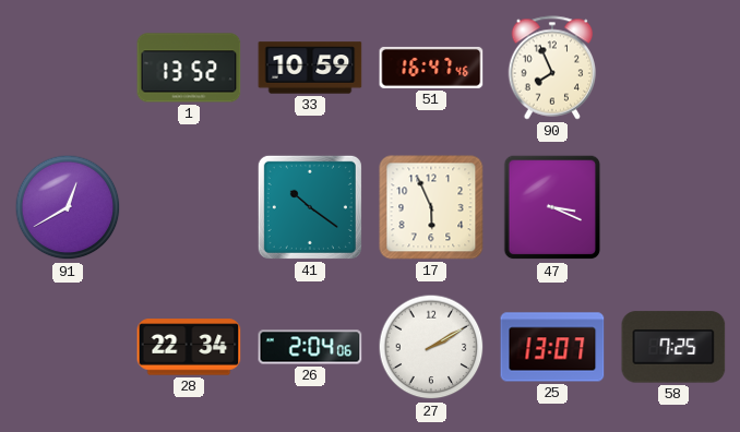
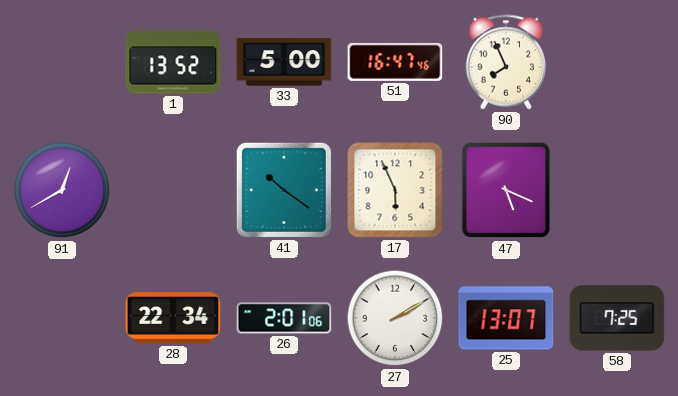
33: 10:59 -> 5:00
47: 3:19 -> 5:19
26: 2:04 -> 2:01
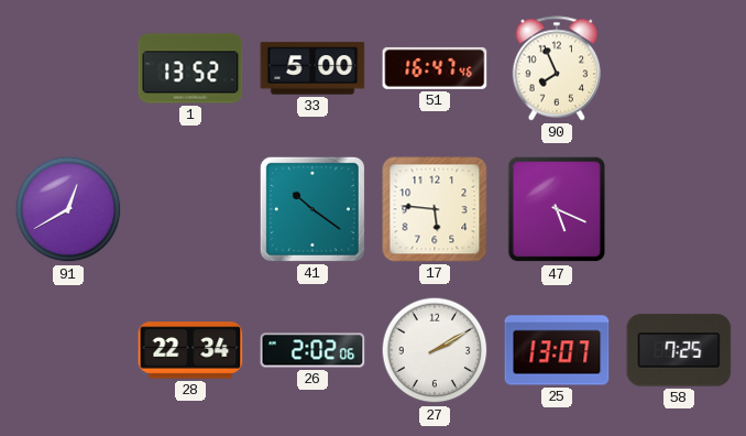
17: 5:56 -> 5:46
26: 2:01 -> 2:02
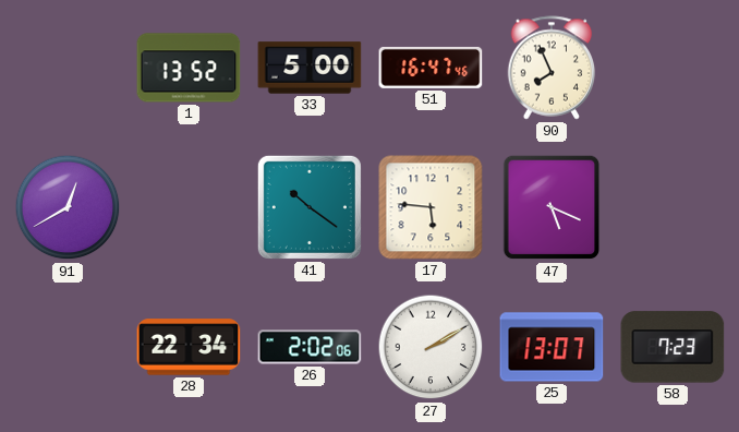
58: 7:25 -> 7:23
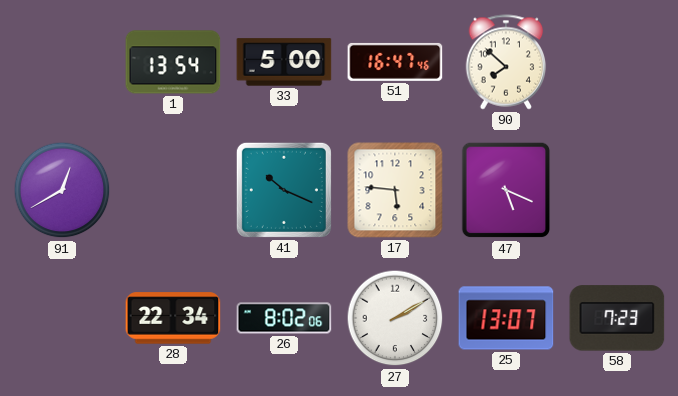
1: 13:52 -> 13:54
90: 7:56 -> 7:52
41: 10:21 -> 10:19
26: 2:02 -> 8:02
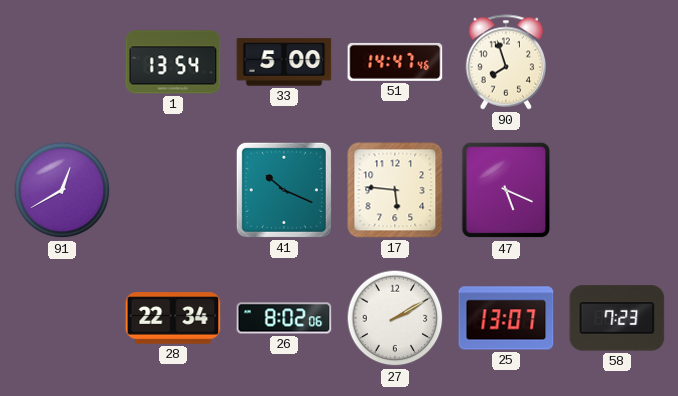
51: 16:47 -> 14:47
90: 7:52 -> 7:57
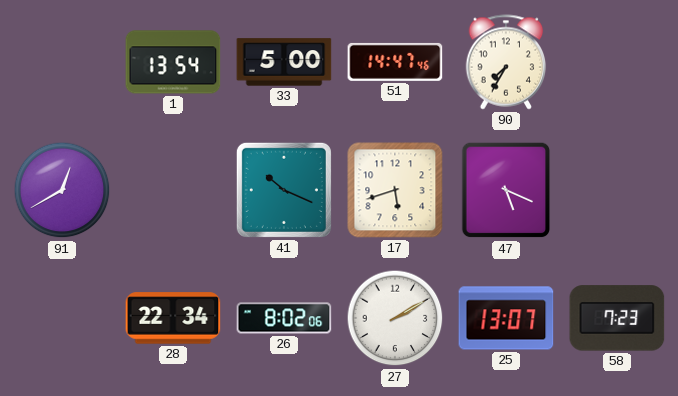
90: 7:57 -> 7:35
17: 5:46 -> 5:42
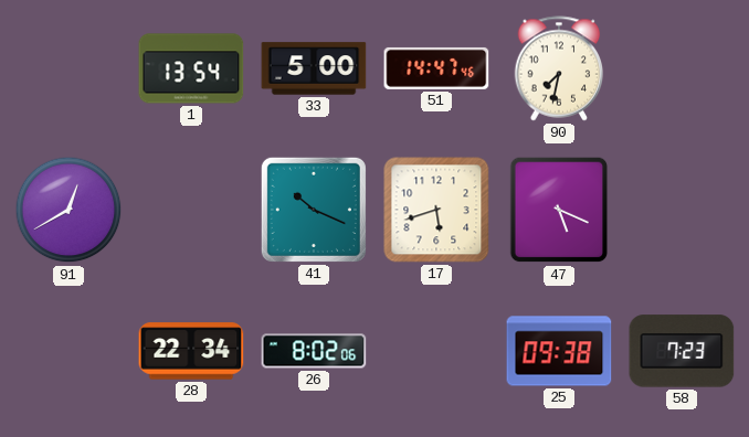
90: 7:35 -> 7:32
27: 2:10 -> none
25: 13:07 -> 09:38
